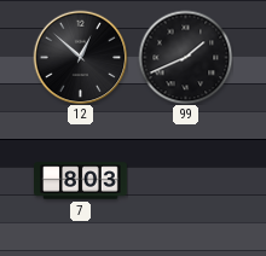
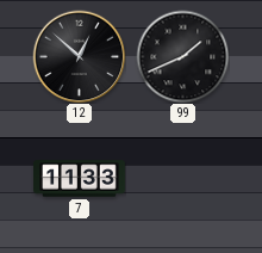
7: 8:03 -> 11:33
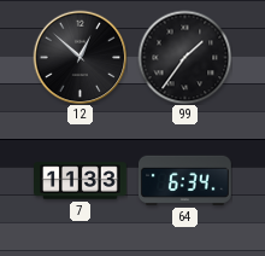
99: 1:41 -> 1:36
64: none -> 6:34
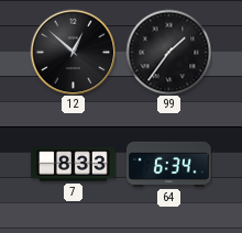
7: 11:33 -> 8:33
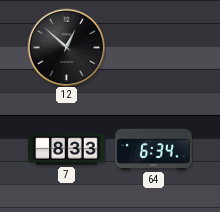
99: 1:36 -> none
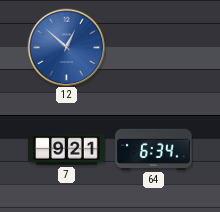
12 dial: black -> blue
7: 8:33 -> 9:21
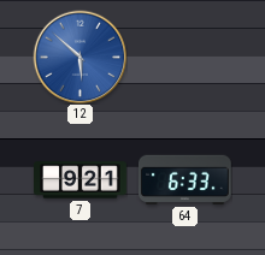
12: 12:52 -> 5:52
64: 6:34 -> 6:33
